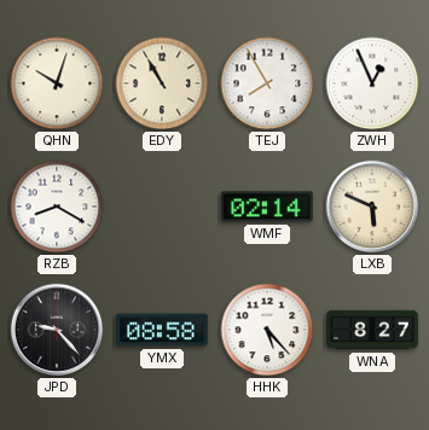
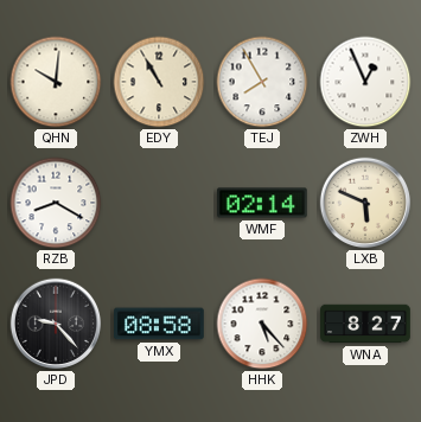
QHN: 10:03 -> 10:01
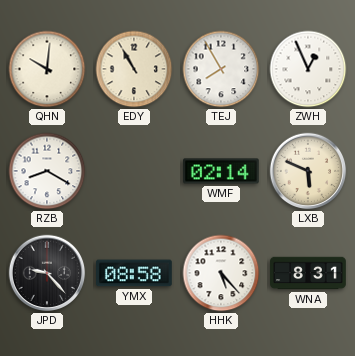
WNA: 8:27 -> 8:31
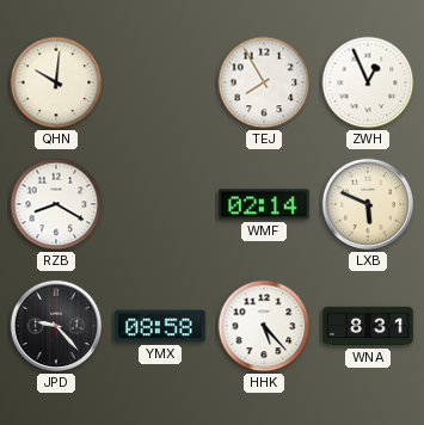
EDY: 10:55 -> none
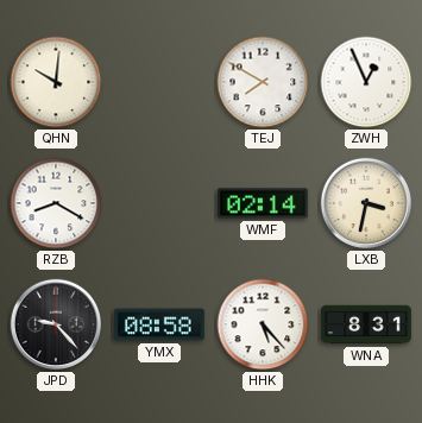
TEJ: 7:55 -> 7:50
LXB: 5:49 -> 3:32
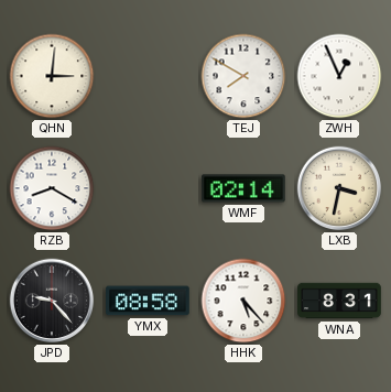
QHN: 10:01 -> 3:01
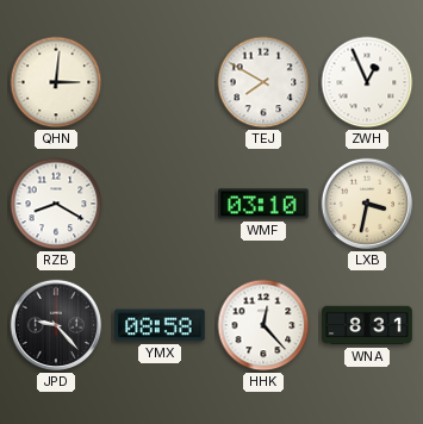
WMF: 02:14 -> 03:10
HHK: 5:23 -> 12:23
